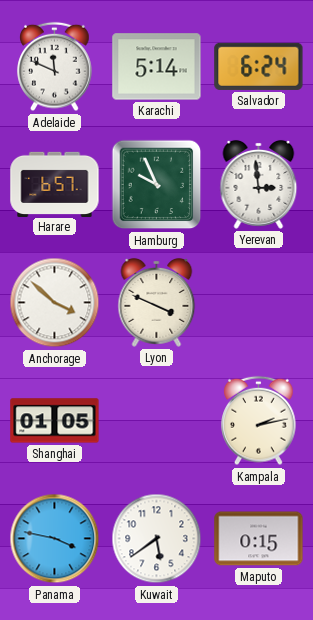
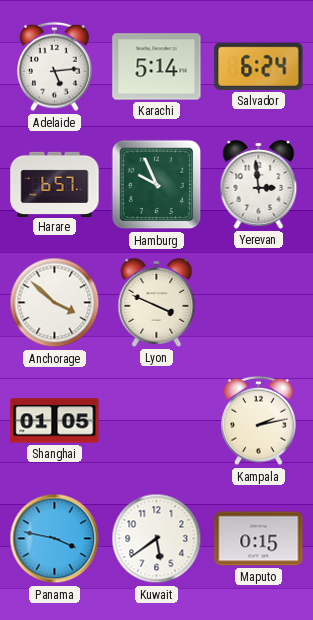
Adelaide: 11:49 -> 5:14
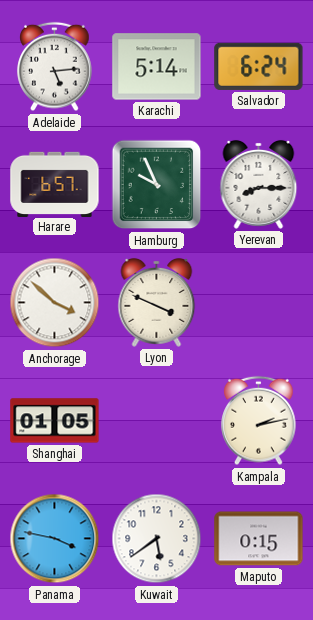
Yerevan: 2:59 -> 8:15
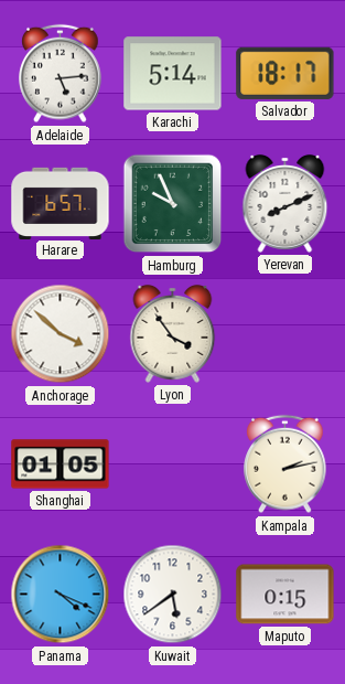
Salvador: 6:24 -> 18:17
Yerevan: 8:15 -> 8:11
Lyon: 3:49 -> 3:54
Panama: 3:47 -> 4:19
